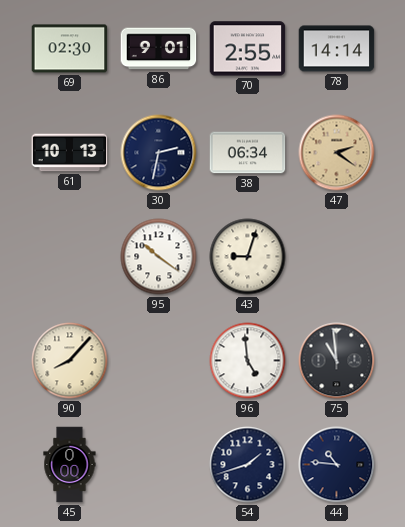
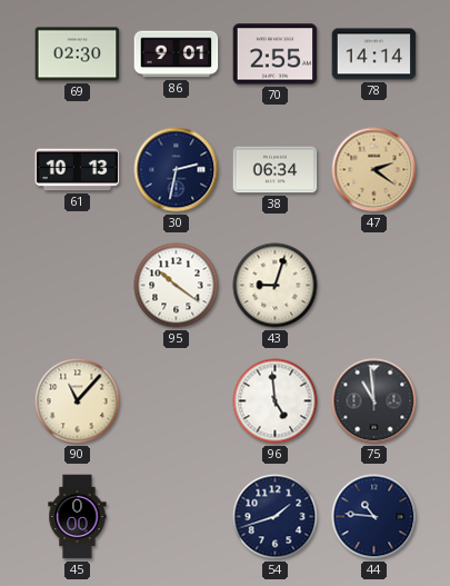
90: 8:07 -> 11:07
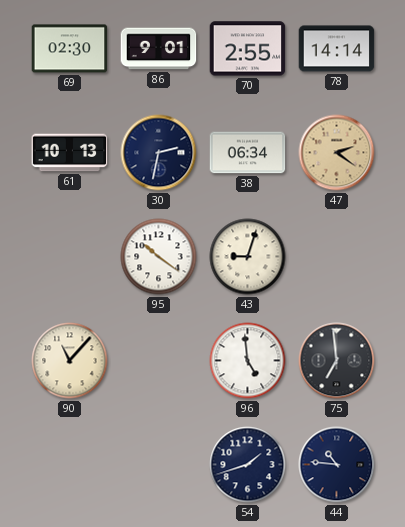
75: 10:59 -> 6:59
45: 0:00 -> none
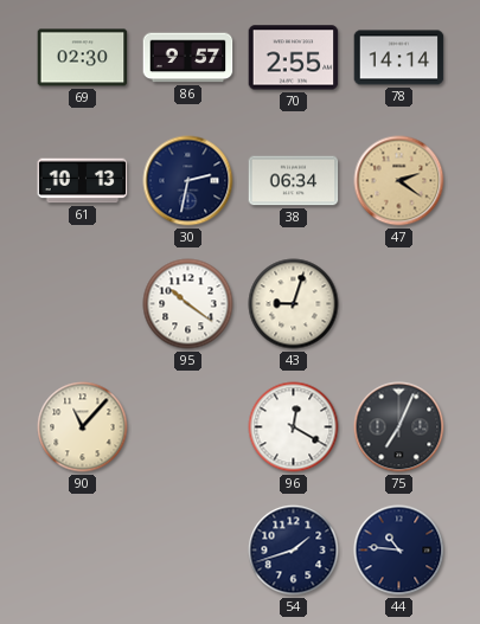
86: 9:01 -> 9:57
96: 4:59 -> 12:20
75: 6:59 -> 7:04
